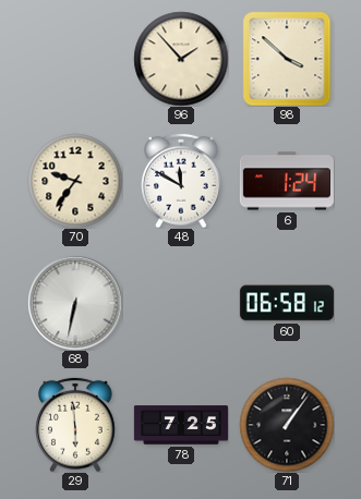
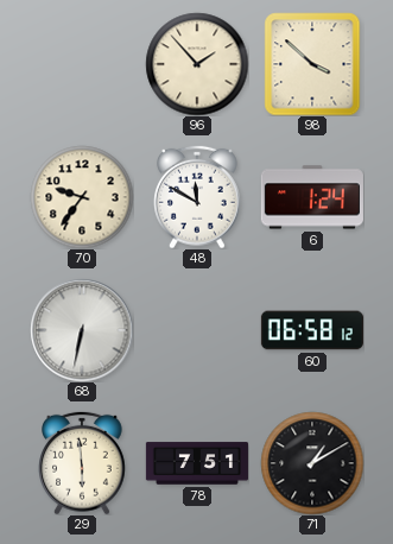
78: 7:25 -> 7:51
71: 1:06 -> 1:10
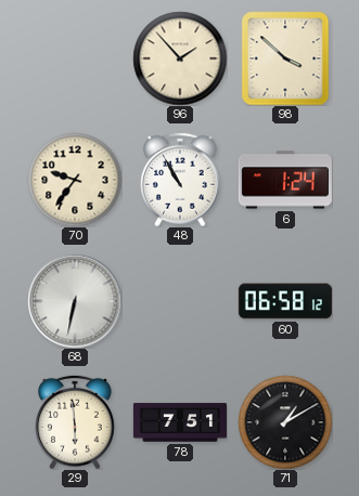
48: 11:50 -> 10:55
